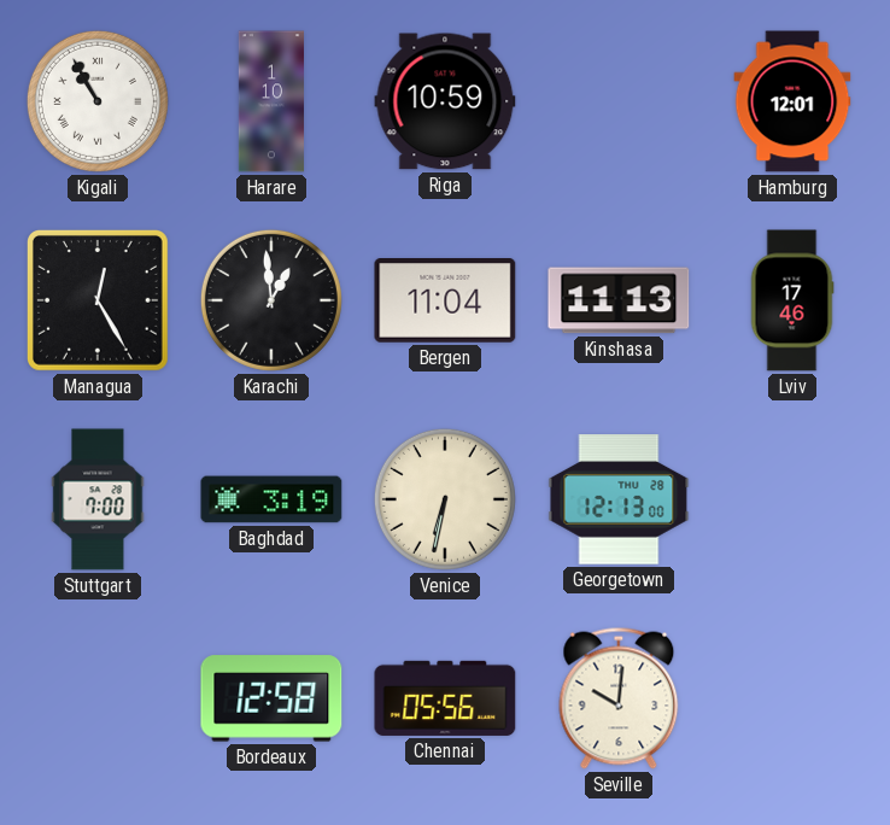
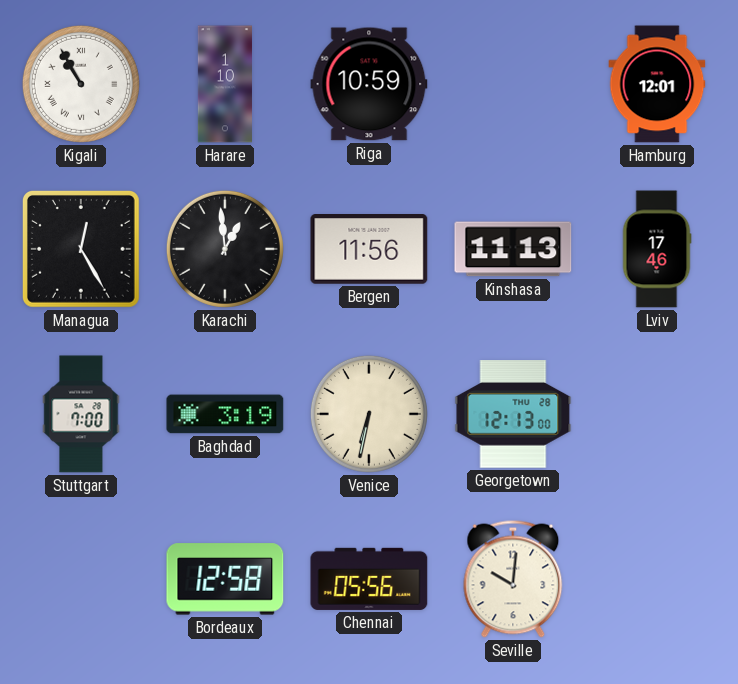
Bergen: 11:04 -> 11:56
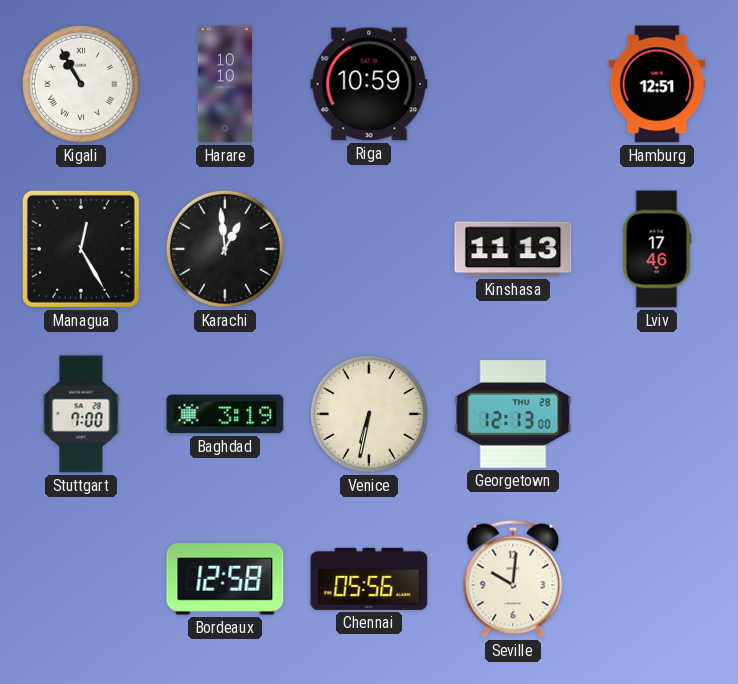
Harare: 1:10 -> 10:10
Hamburg: 12:01 -> 12:51
Bergen: 11:56 -> none
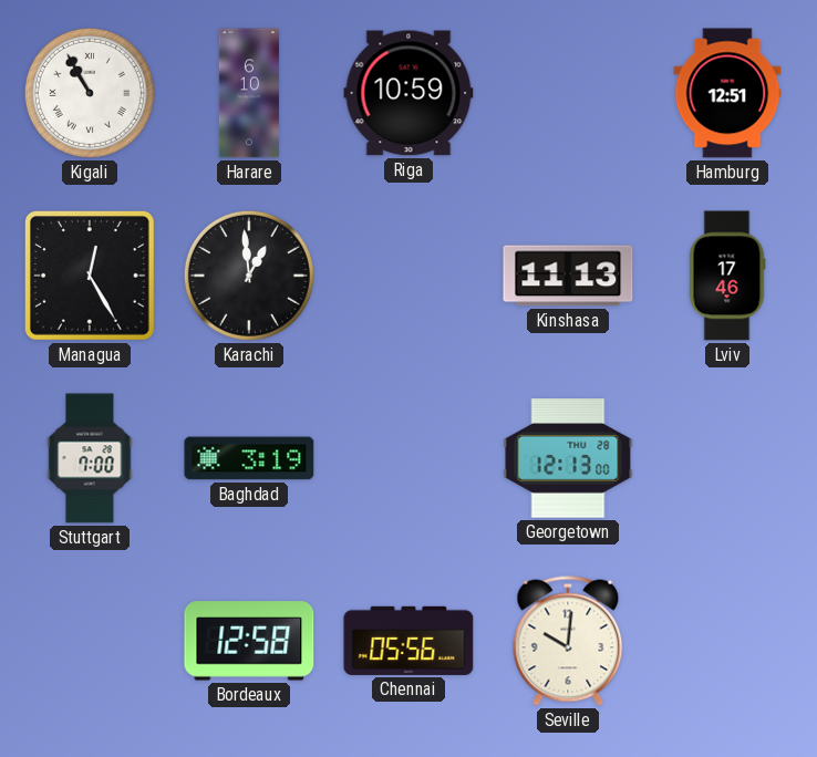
Harare: 10:10 -> 6:10
Venice: 6:32 -> none
